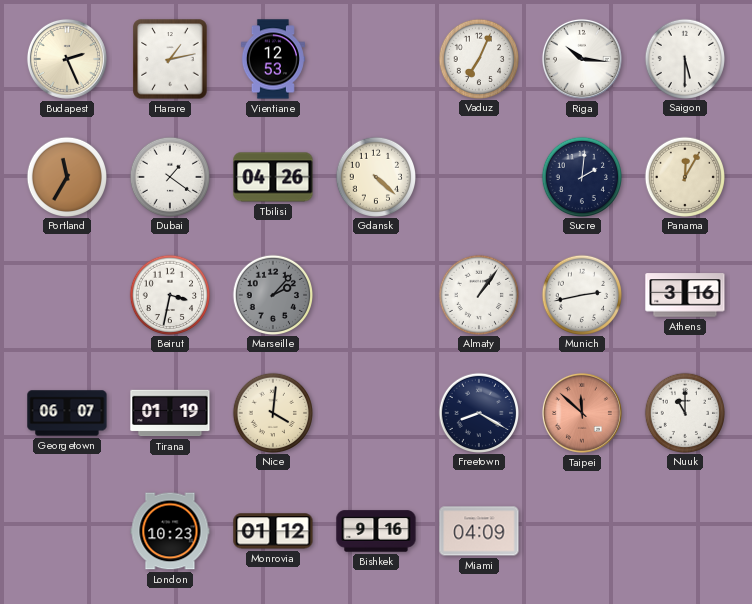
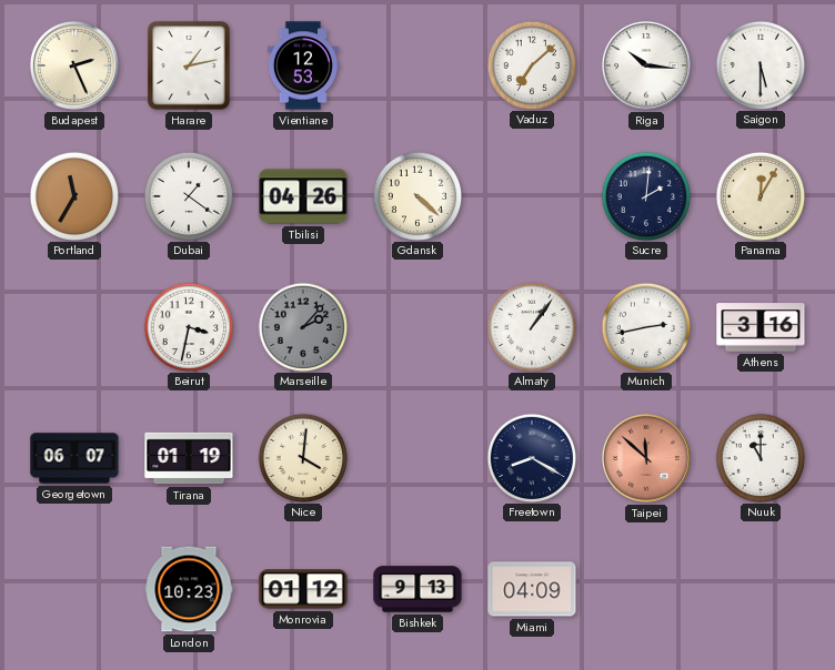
Vaduz: 7:04 -> 7:08
Bishkek: 9:16 -> 9:13
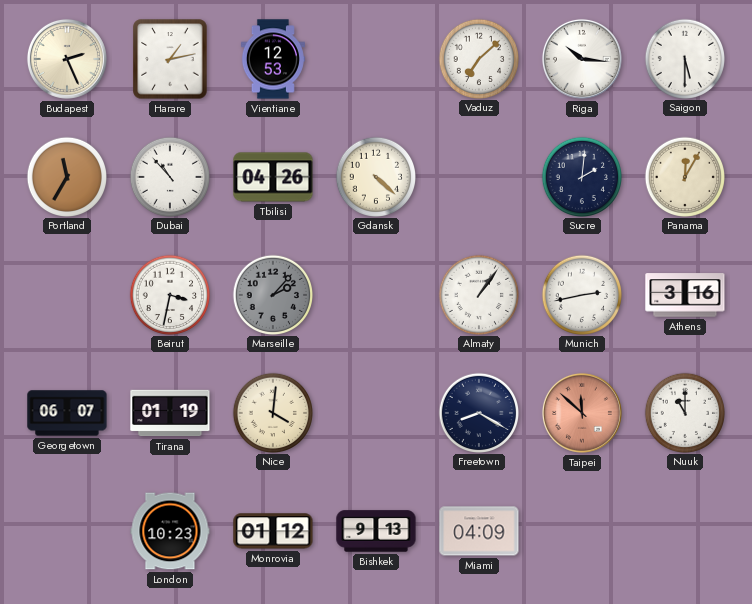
Dubai: 1:21 -> 10:53
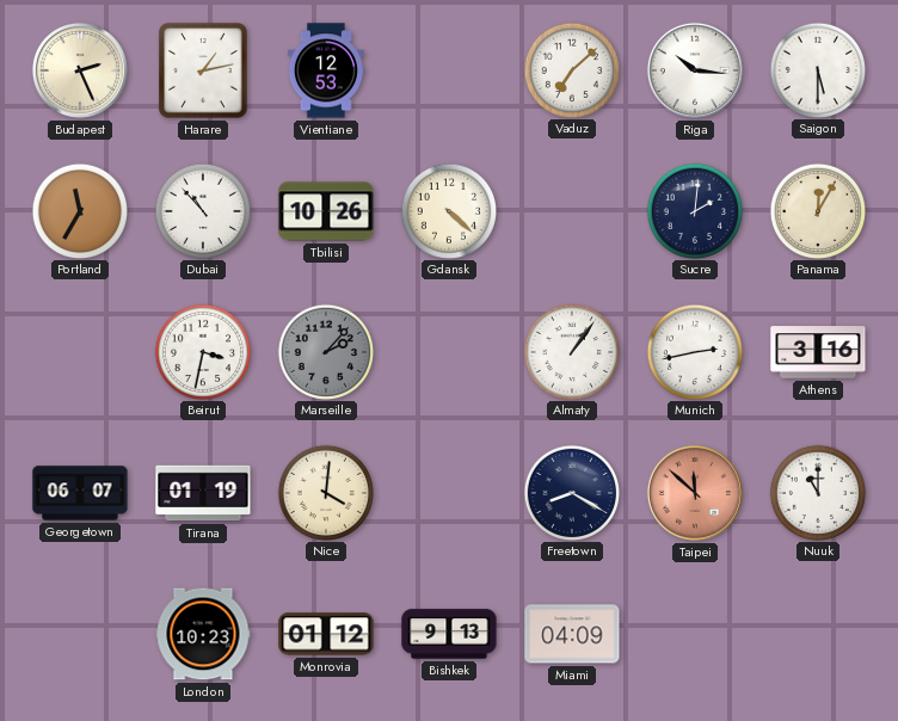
Tbilisi: 04:26 -> 10:26
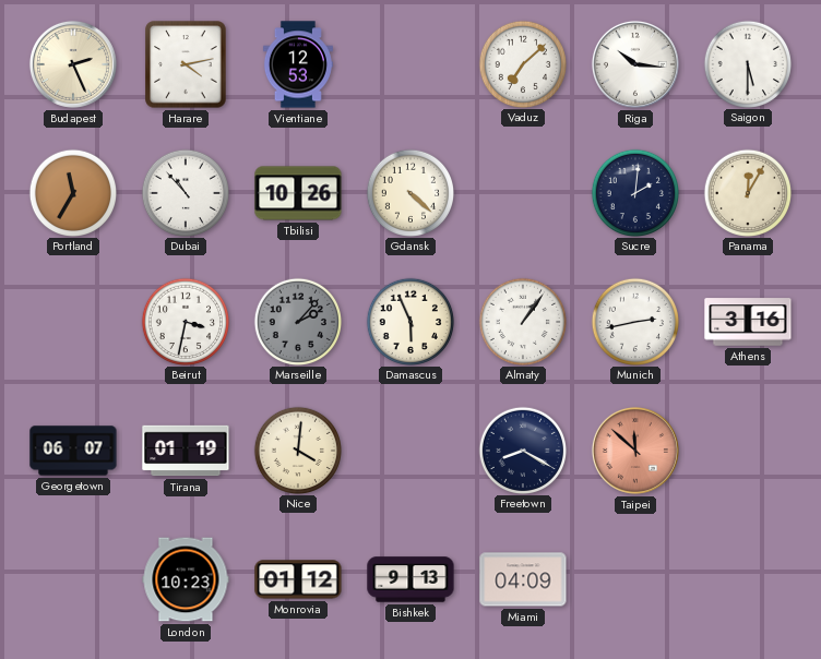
Harare: 1:13 -> 4:13
Damascus: none -> 5:56
Nuuk: 11:00 -> none
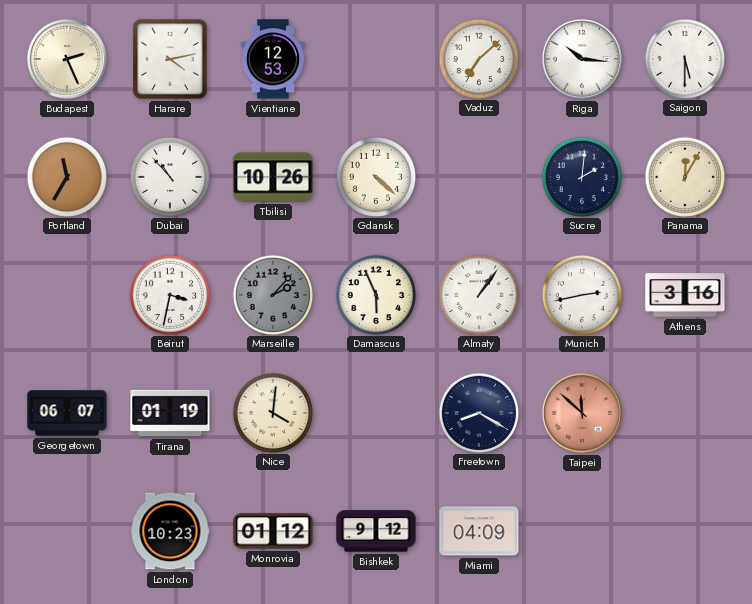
Bishkek: 9:13 -> 9:12
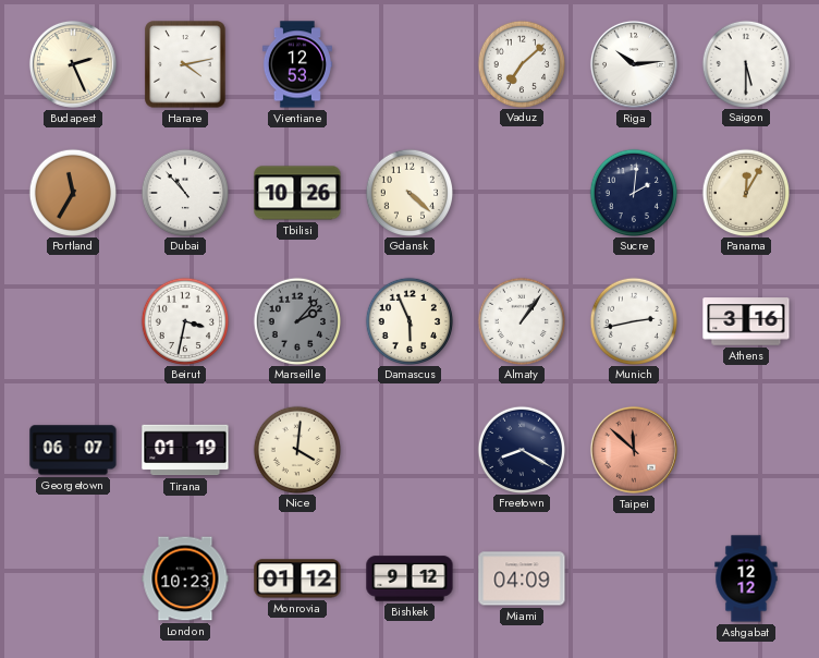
Riga: 10:16 -> 10:14
Ashgabat: none -> 12:12
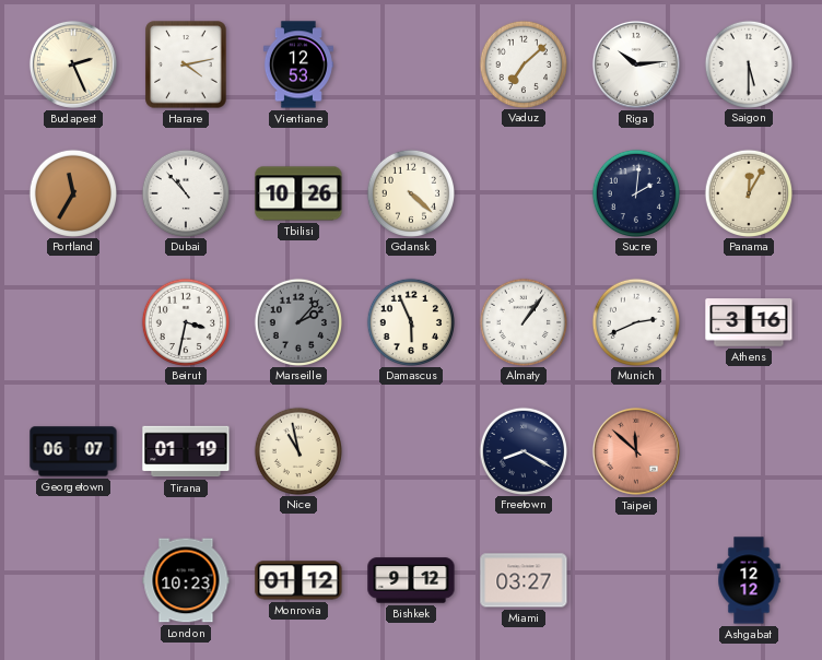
Munich: 2:43 -> 2:41
Nice: 4:01 -> 10:58
Miami: 04:09 -> 03:27
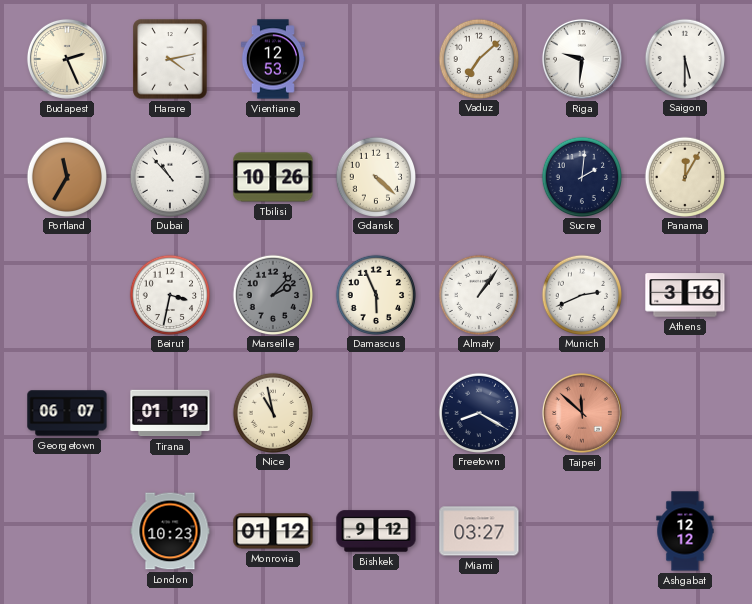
Riga: 10:14 -> 9:31
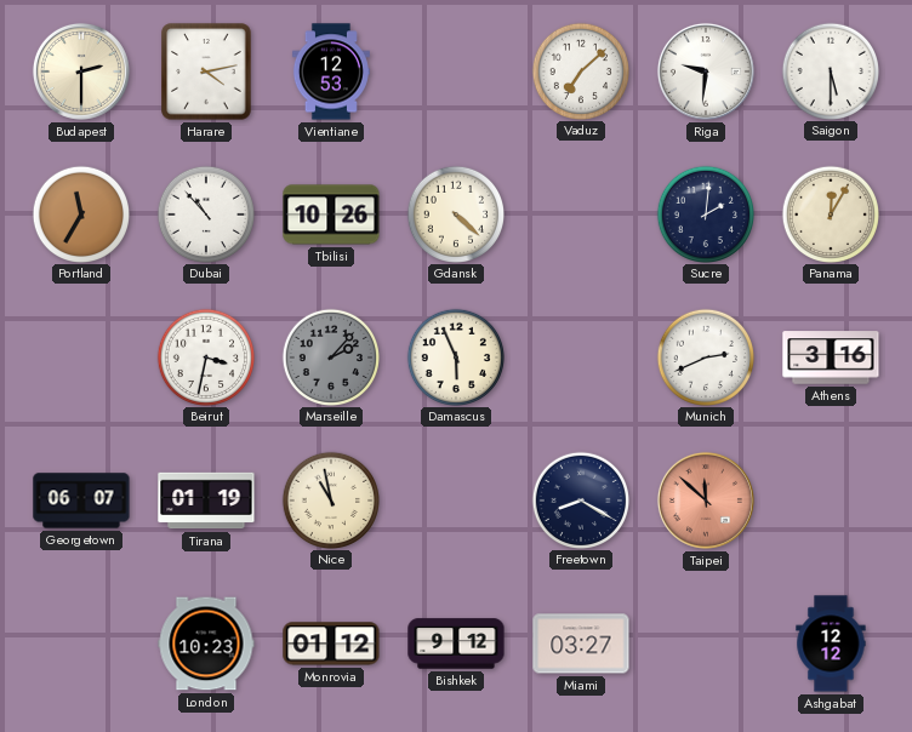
Budapest: 2:26 -> 2:30
Almaty: 1:06 -> none
